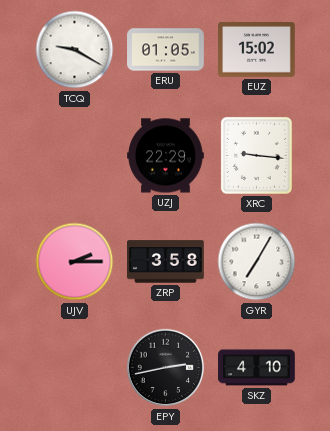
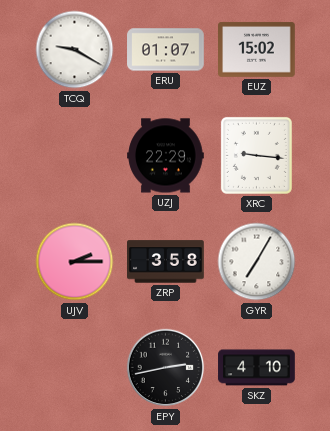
ERU: 01:05 -> 01:07
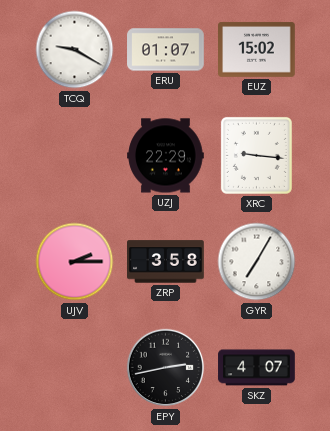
SKZ: 4:10 -> 4:07
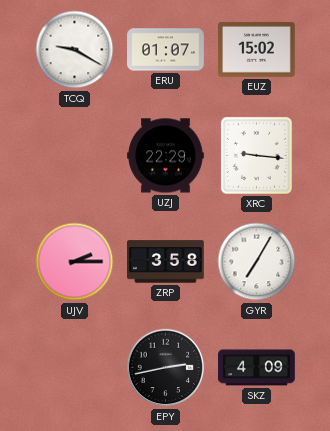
SKZ: 4:07 -> 4:09
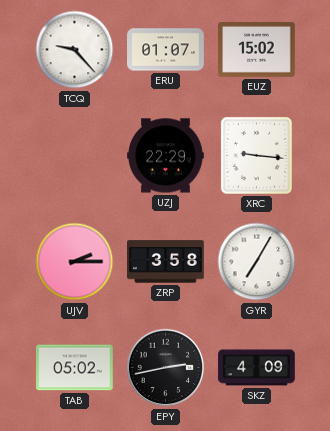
TCQ: 9:20 -> 9:23
TAB: none -> 05:02
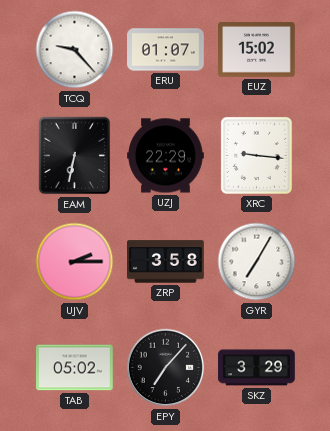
EAM: none -> 6:32
EPY: 2:43 -> 7:07
SKZ: 4:09 -> 3:29
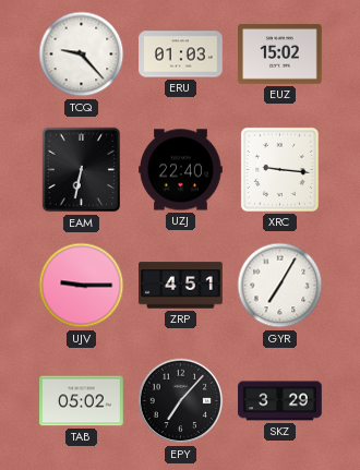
ERU: 01:07 -> 01:03
UZJ: 22:29 -> 22:40
UJV: 2:15 -> 9:15
ZRP: 3:58 -> 4:51
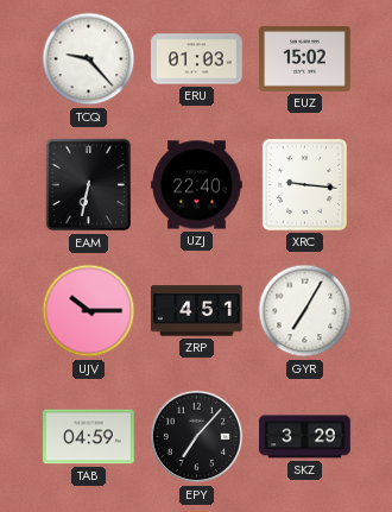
UJV: 9:15 -> 10:15
TAB: 05:02 -> 04:59
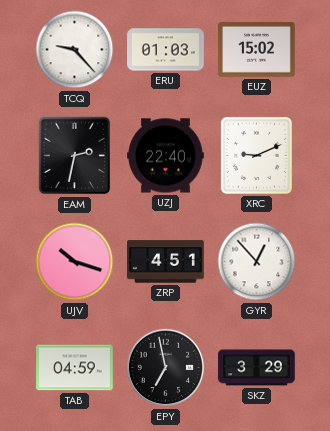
EAM: 6:32 -> 2:32
XRC: 9:16 -> 9:11
UJV: 10:15 -> 10:18
GYR: 7:05 -> 12:53
EPY: 7:07 -> 6:58
